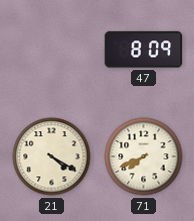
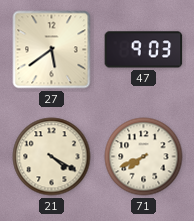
27: none -> 5:39
47: 8:09 -> 9:03
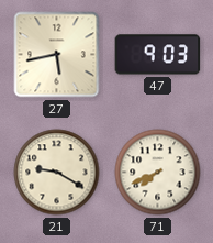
27: 5:39 -> 5:43
21: 4:20 -> 9:20
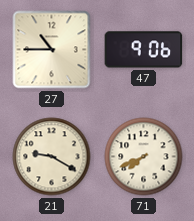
27: 5:43 -> 10:45
47: 9:03 -> 9:06
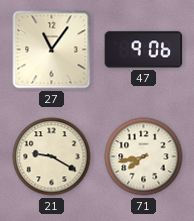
27: 10:45 -> 11:06
71: 7:41 -> 7:43
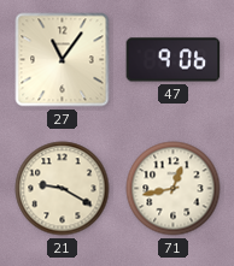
71: 7:43 -> 12:43
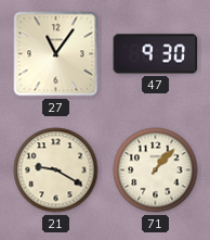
47: 9:06 -> 9:30
71: 12:43 -> 1:07
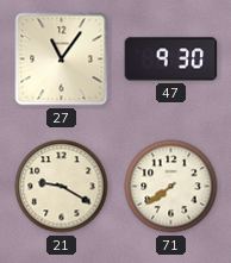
71: 1:07 -> 7:39
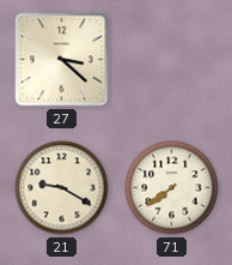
27: 11:06 -> 3:22
47: 9:30 -> none
